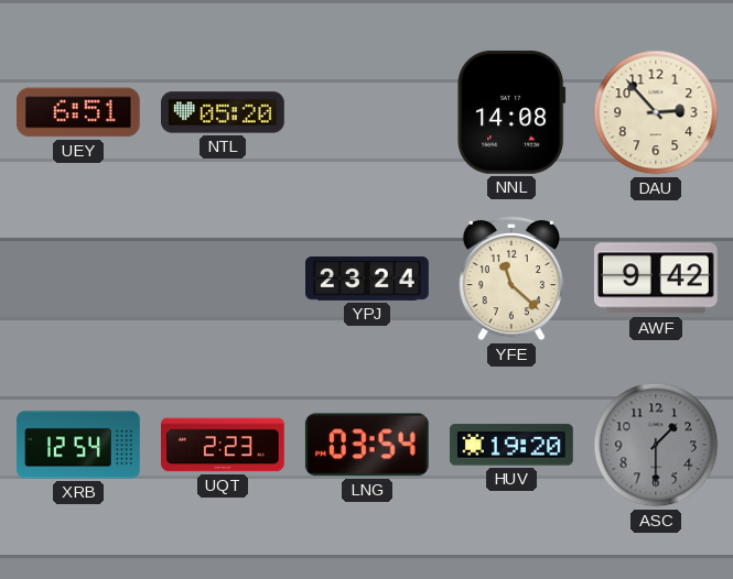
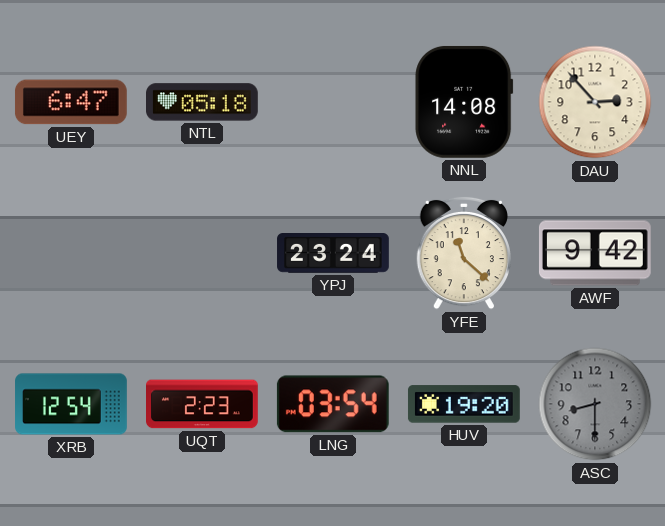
UEY: 6:51 -> 6:47
NTL: 05:20 -> 05:18
ASC: 1:30 -> 8:30
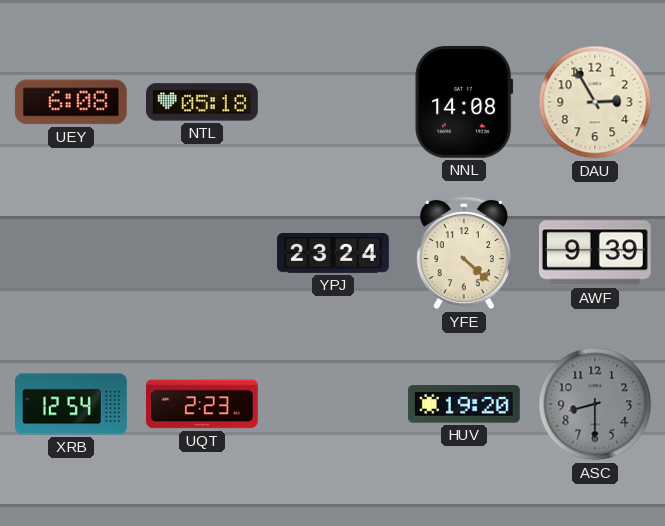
UEY: 6:47 -> 6:08
DAU: 2:53 -> 2:55
YFE: 11:22 -> 4:22
AWF: 9:42 -> 9:39
LNG: 03:54 -> none
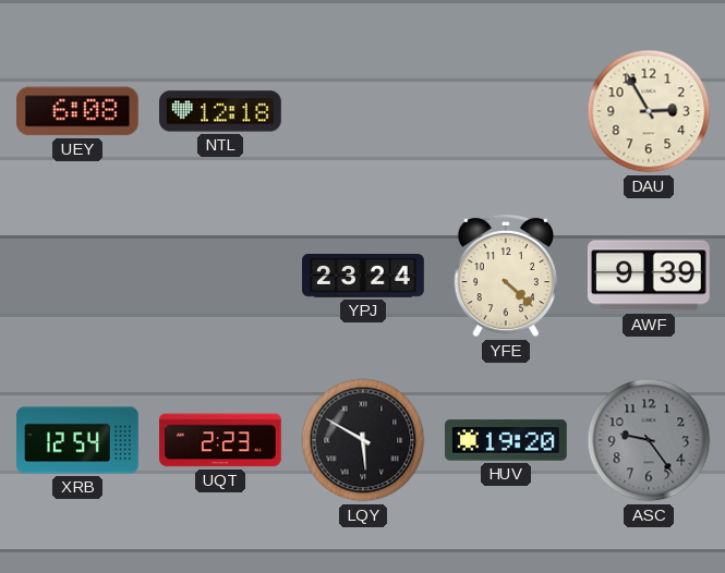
NTL: 05:18 -> 12:18
NNL: 14:08 -> none
LQY: none -> 5:50
ASC: 8:30 -> 9:24
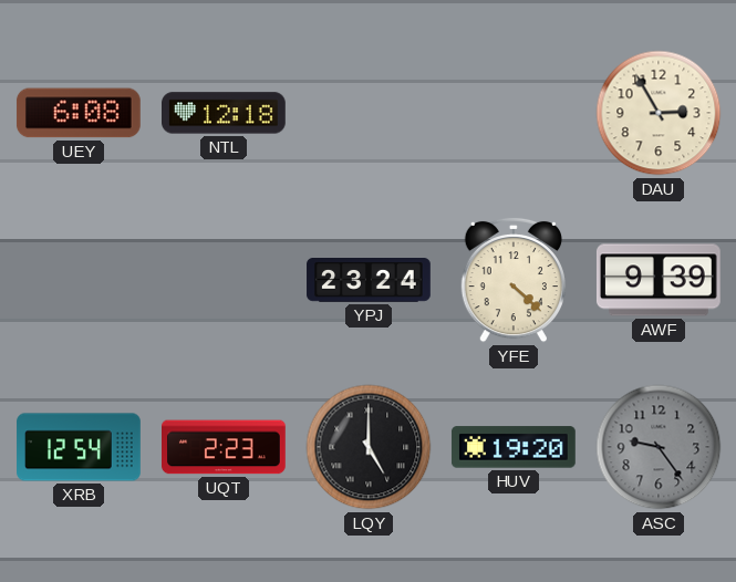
LQY: 5:50 -> 5:00
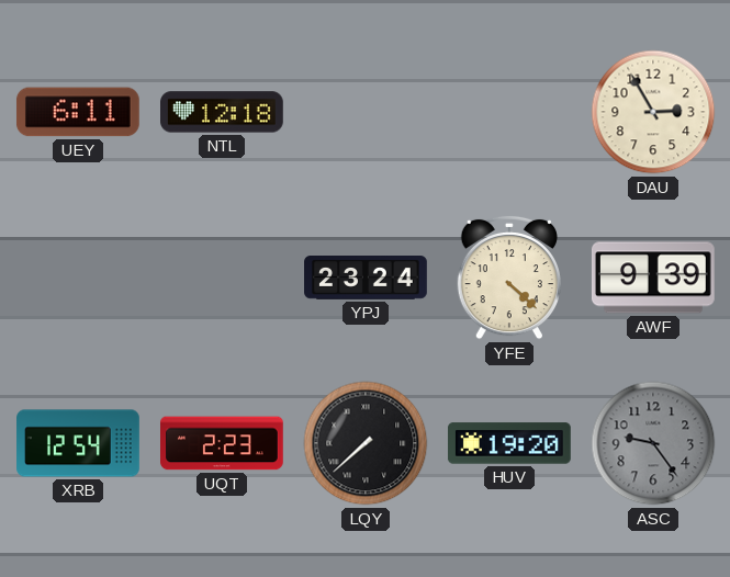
UEY: 6:08 -> 6:11
LQY: 5:00 -> 7:38
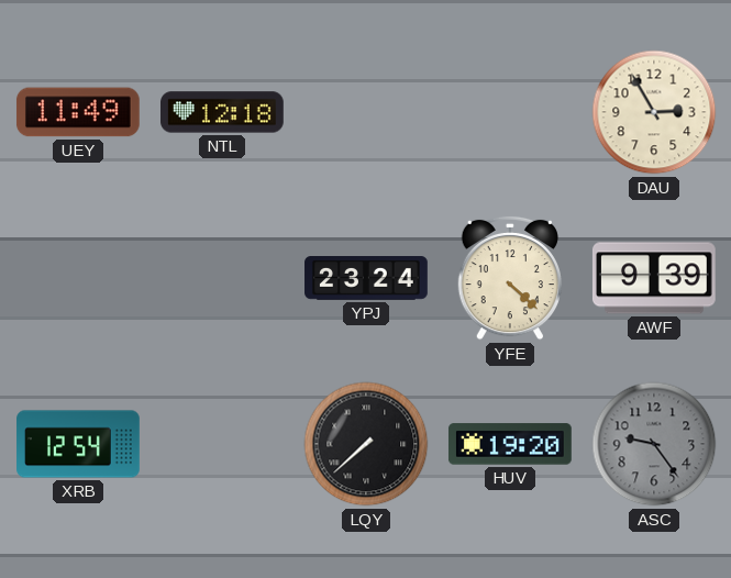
UEY: 6:11 -> 11:49
UQT: 2:23 -> none
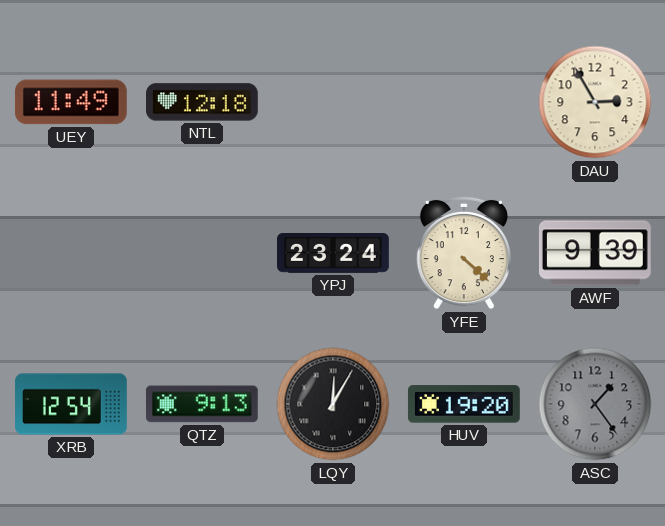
QTZ: none -> 9:13
LQY: 7:38 -> 12:05
ASC: 9:24 -> 1:24
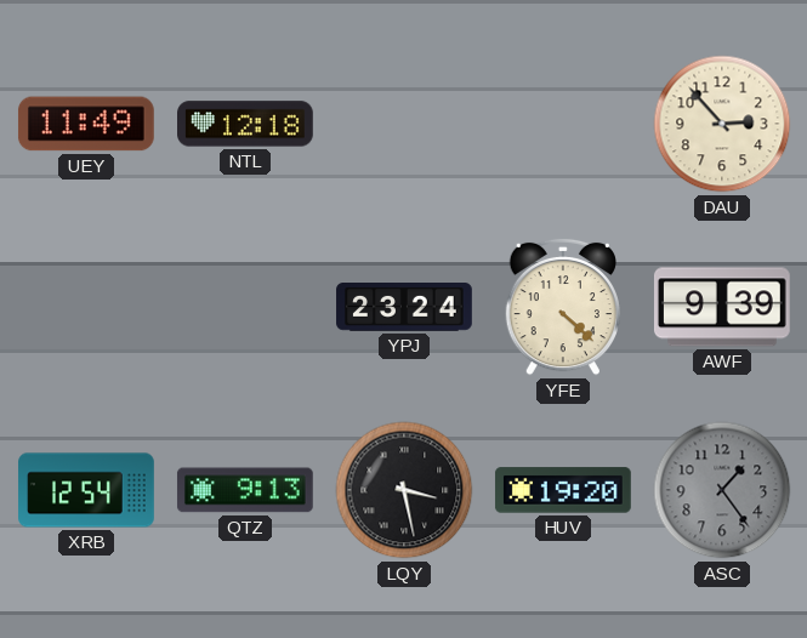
DAU: 2:55 -> 2:53
LQY: 12:05 -> 3:28
